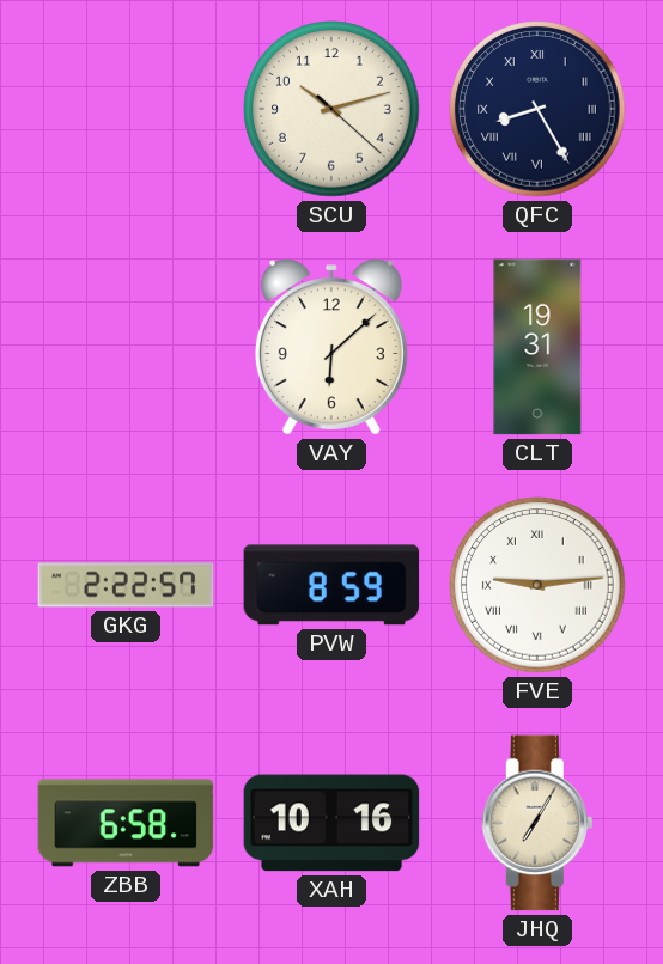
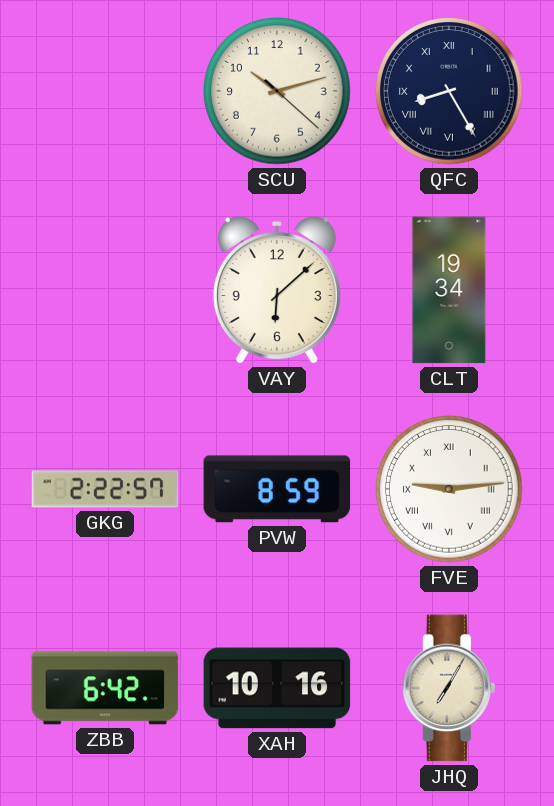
CLT: 19:31 -> 19:34
ZBB: 6:58 -> 6:42
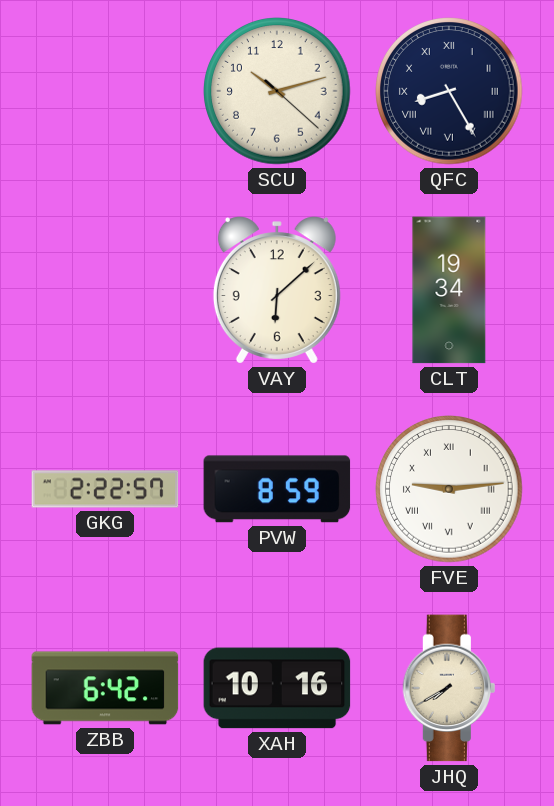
JHQ: 7:05 -> 7:40
